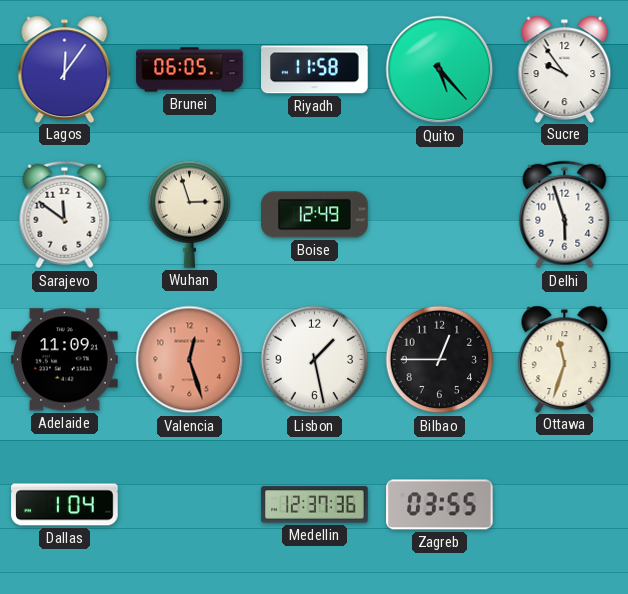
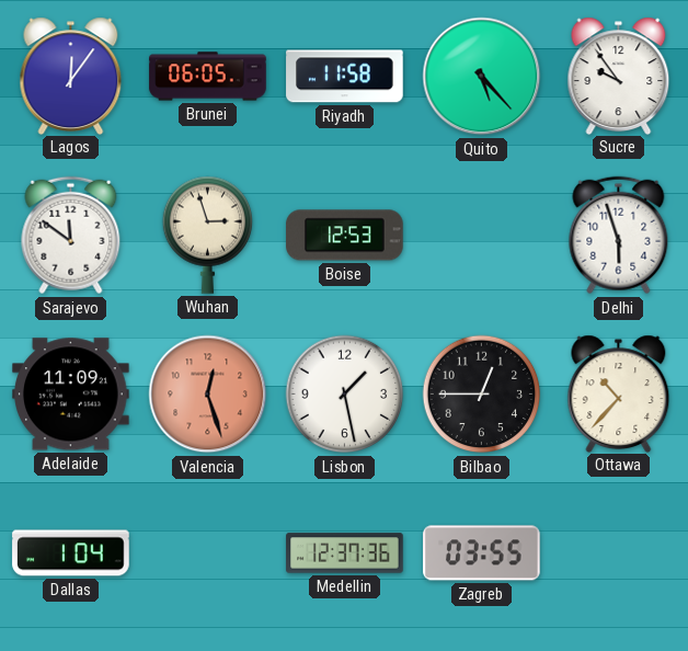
Boise: 12:49 -> 12:53
Ottawa: 11:33 -> 10:37
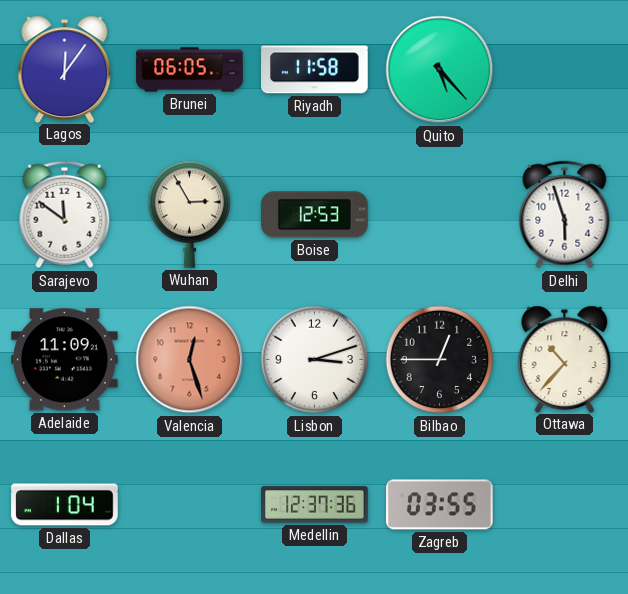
Sucre: 9:54 -> none
Wuhan: 2:57 -> 2:55
Lisbon: 1:28 -> 3:12
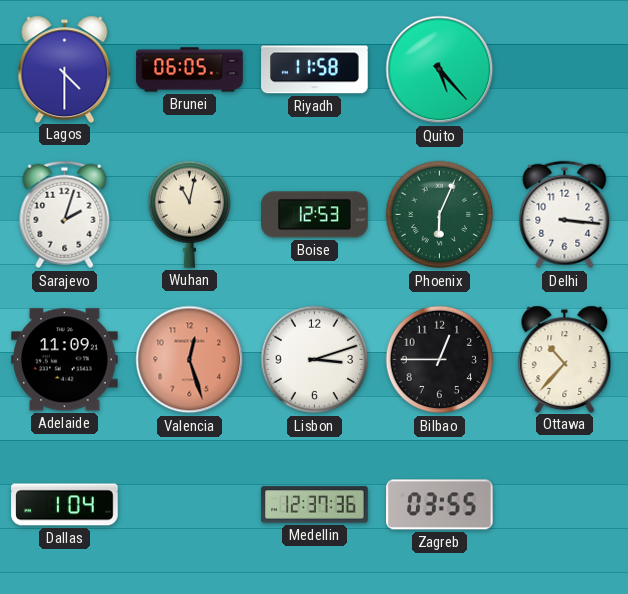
Lagos: 12:06 -> 4:30
Sarajevo: 11:51 -> 2:03
Wuhan: 2:55 -> 11:02
Phoenix: none -> 6:04
Delhi: 5:57 -> 3:16
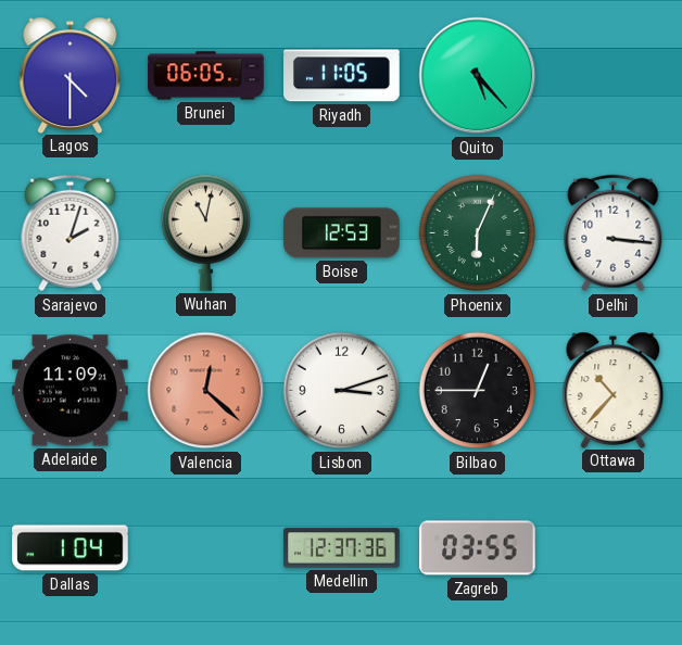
Riyadh: 11:58 -> 11:05
Valencia: 12:27 -> 12:22
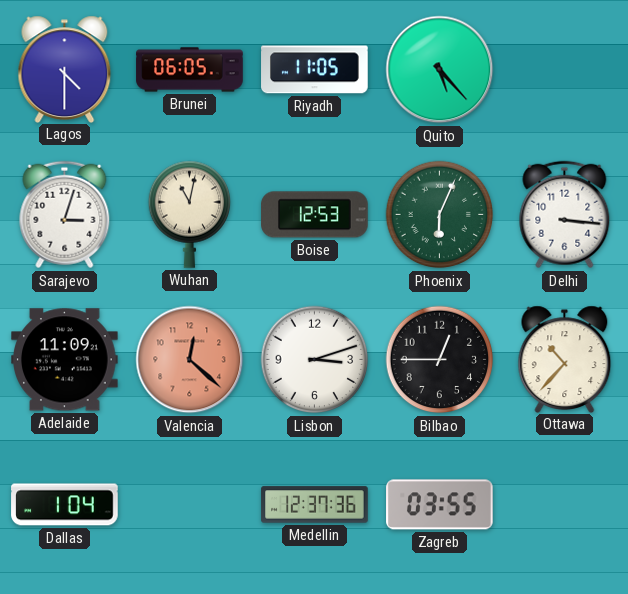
Sarajevo: 2:03 -> 3:03
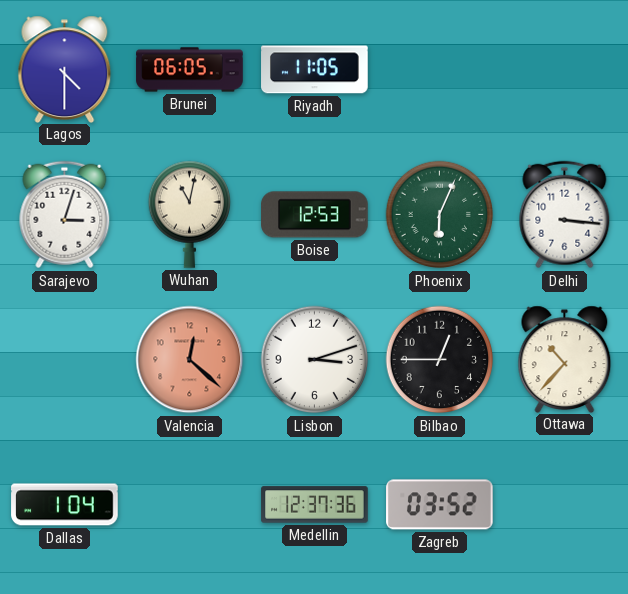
Quito: 5:23 -> none
Adelaide: 11:09 -> none
Zagreb: 03:55 -> 03:52
